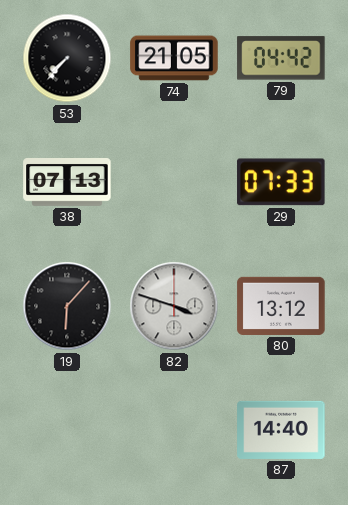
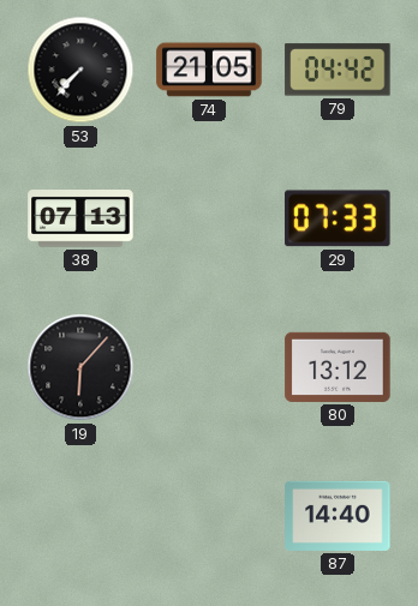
82: 3:48 -> none
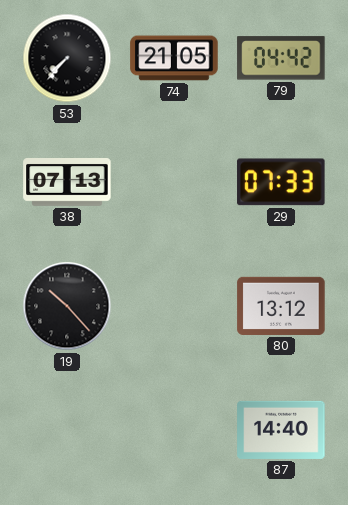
19: 6:07 -> 10:23
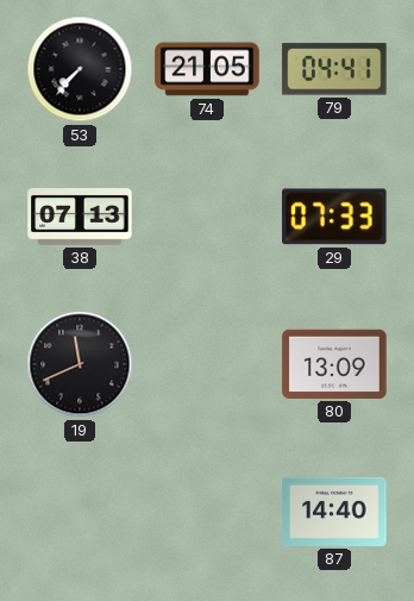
79: 04:42 -> 04:41
19: 10:23 -> 11:41
80: 13:12 -> 13:09
